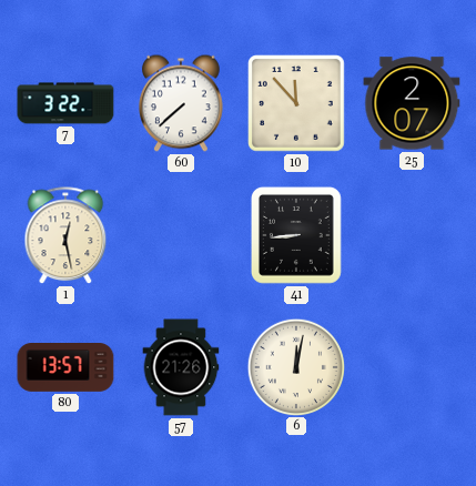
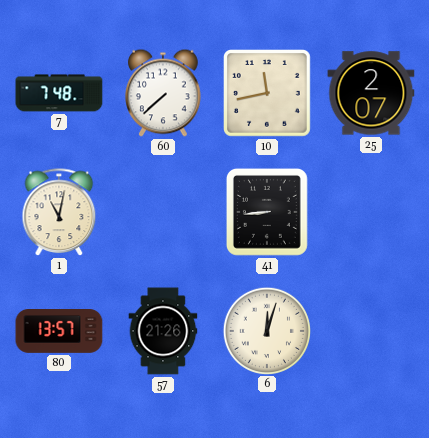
7: 3:22 -> 7:48
10: 11:53 -> 11:43
1: 12:28 -> 11:02
6: 12:02 -> 12:03
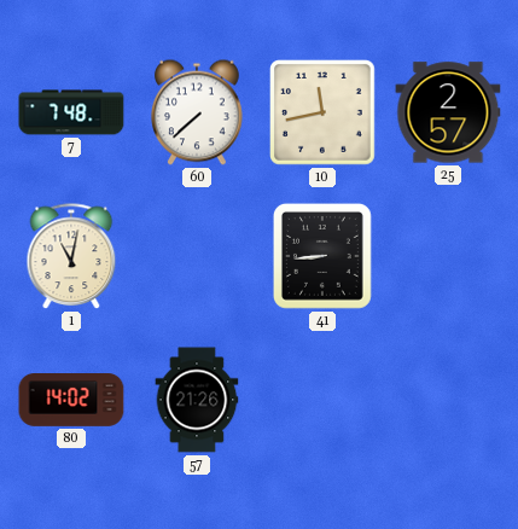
25: 2:07 -> 2:57
80: 13:57 -> 14:02
6: 12:03 -> none
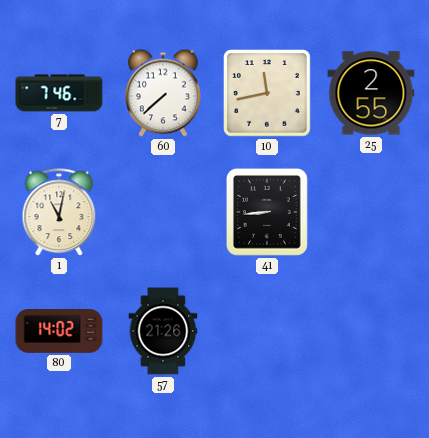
7: 7:48 -> 7:46
25: 2:57 -> 2:55
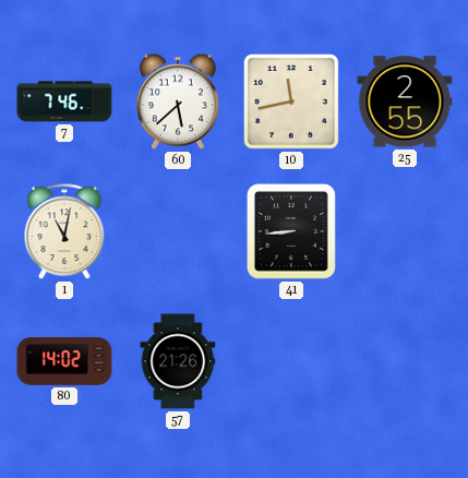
60: 7:38 -> 5:38
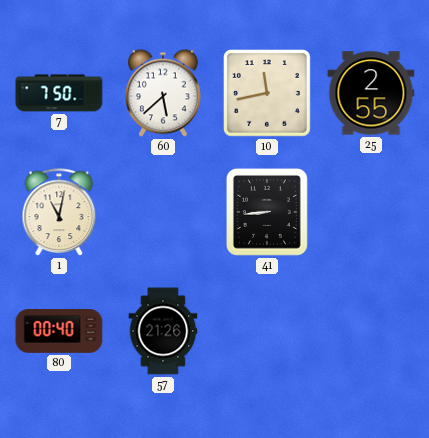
7: 7:46 -> 7:50
80: 14:02 -> 00:40
